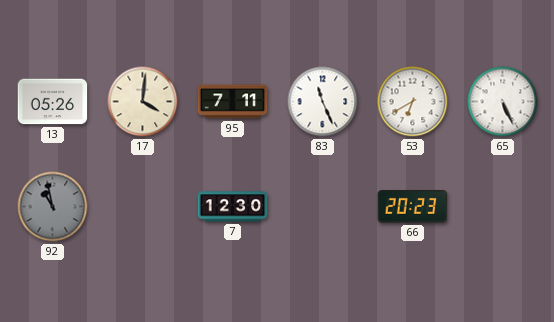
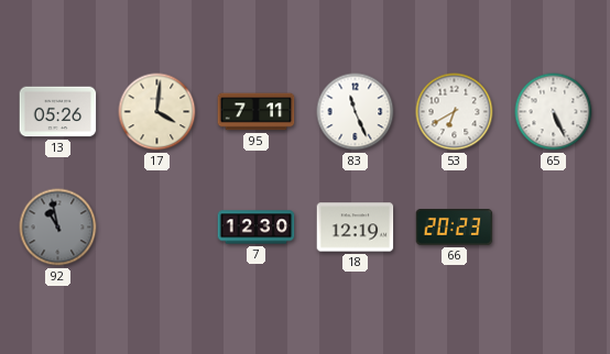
18: none -> 12:19
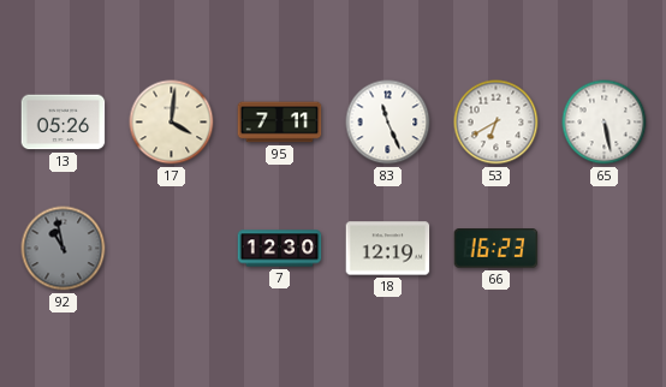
65: 5:26 -> 5:28
66: 20:23 -> 16:23
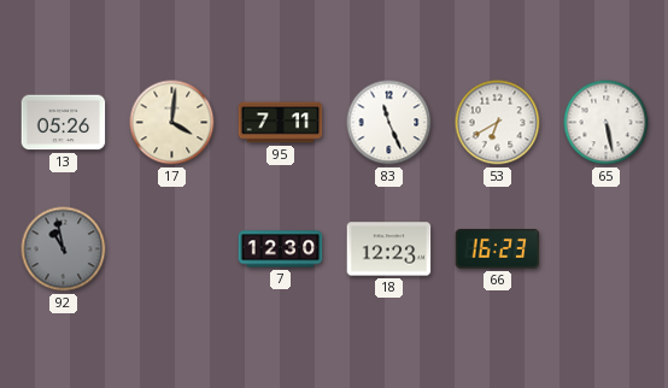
18: 12:19 -> 12:23
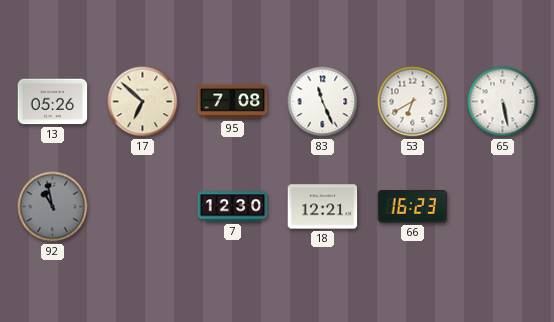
17: 4:01 -> 6:52
95: 7:11 -> 7:08
18: 12:23 -> 12:21
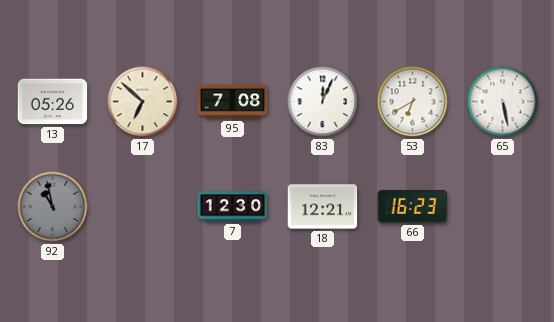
83: 11:26 -> 12:04
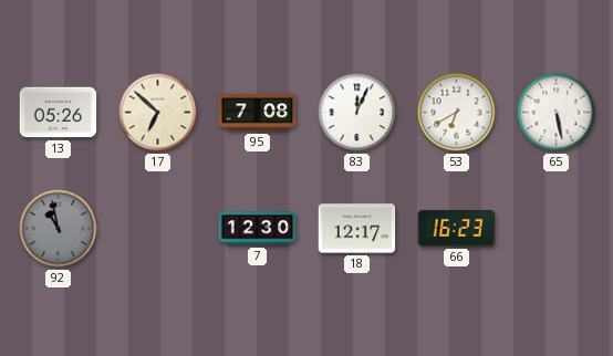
18: 12:21 -> 12:17
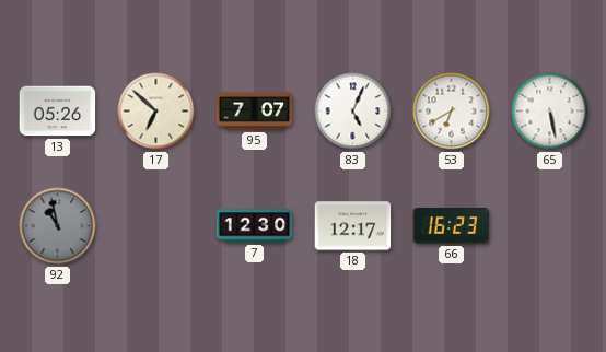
95: 7:08 -> 7:07
83: 12:04 -> 5:04
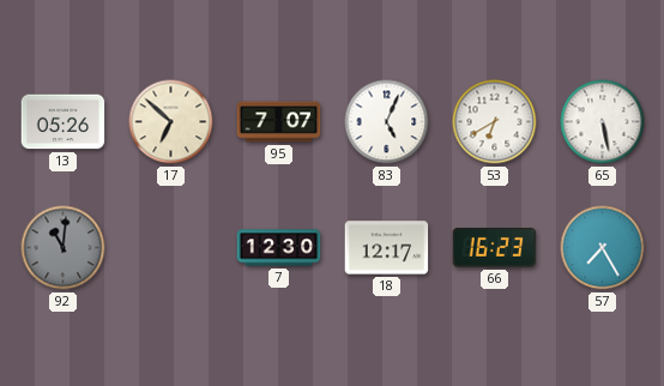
92: 10:58 -> 11:01
57: none -> 7:25
